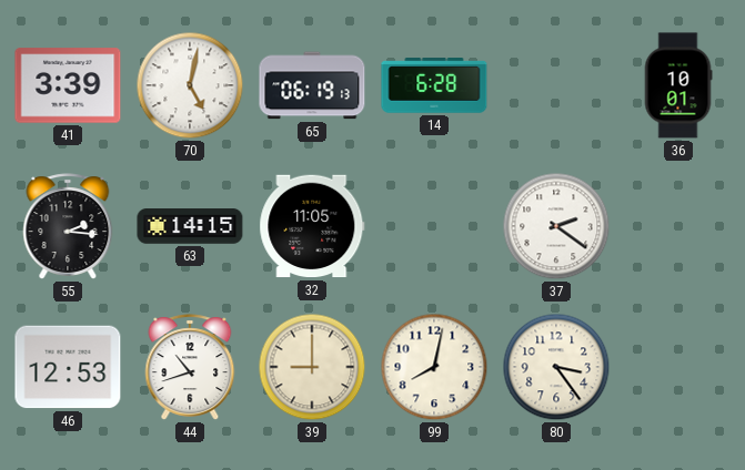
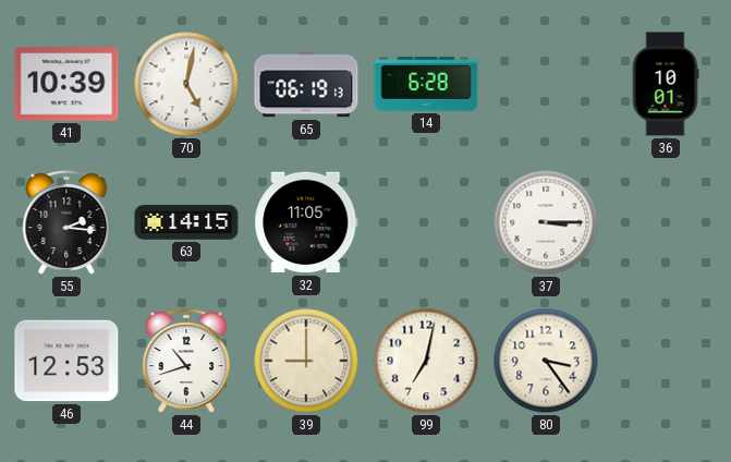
41: 3:39 -> 10:39
37: 2:21 -> 3:15
99: 8:02 -> 7:02
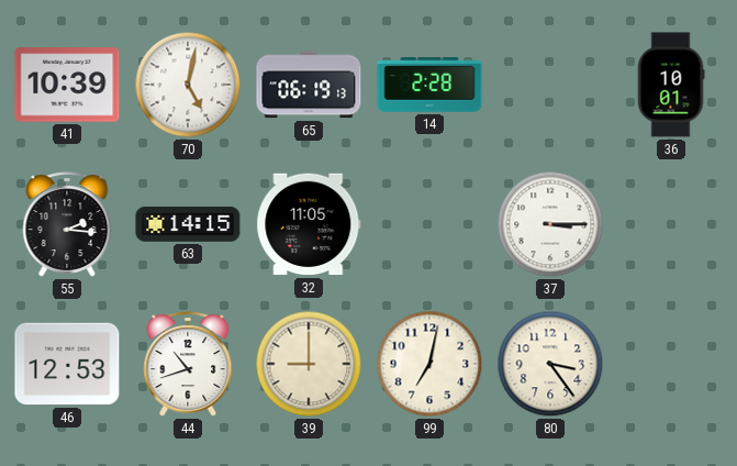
14: 6:28 -> 2:28
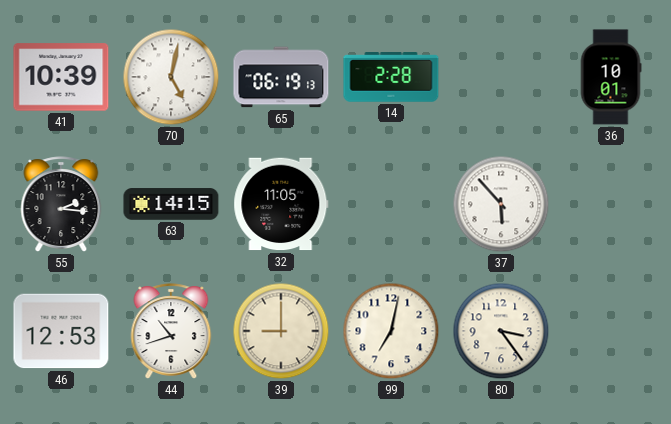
37: 3:15 -> 5:53
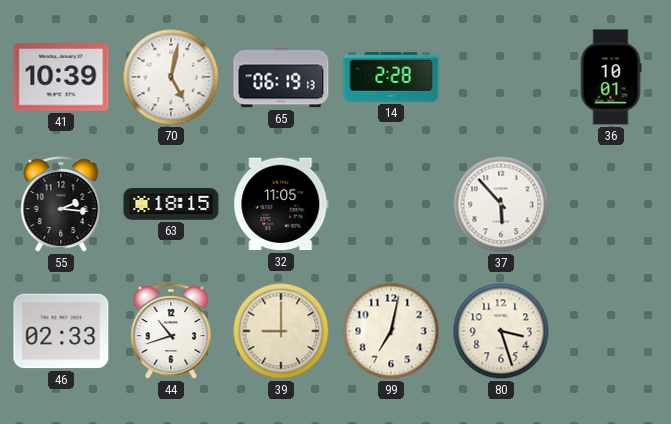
63: 14:15 -> 18:15
46: 12:53 -> 02:33
80: 3:24 -> 3:27
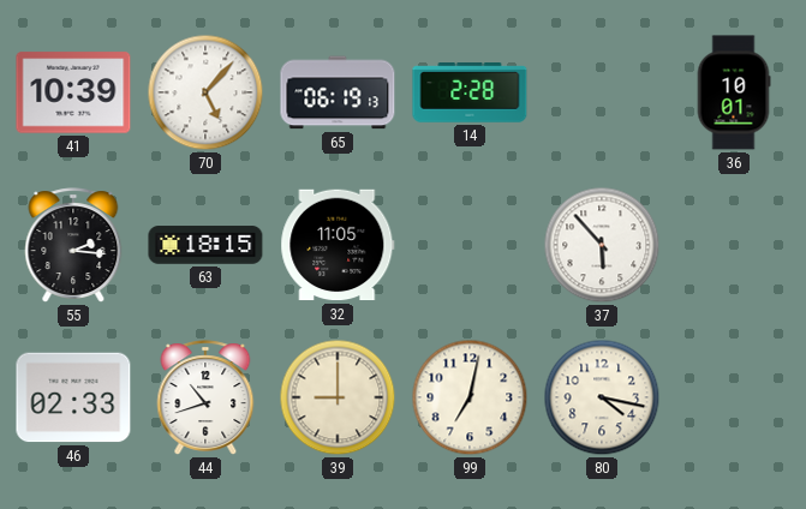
70: 5:02 -> 5:07
80: 3:27 -> 4:17
